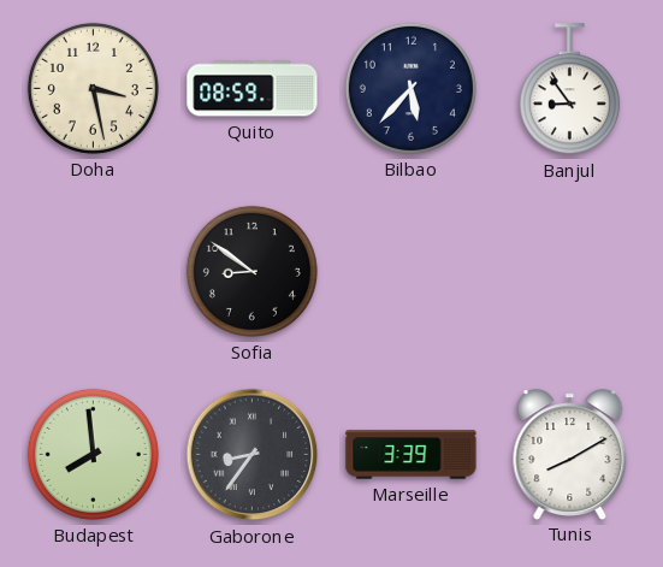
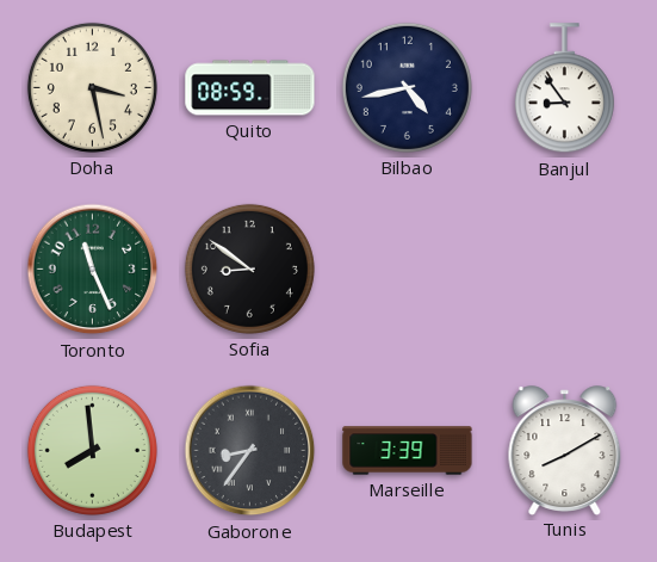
Bilbao: 5:37 -> 4:43
Toronto: none -> 11:26
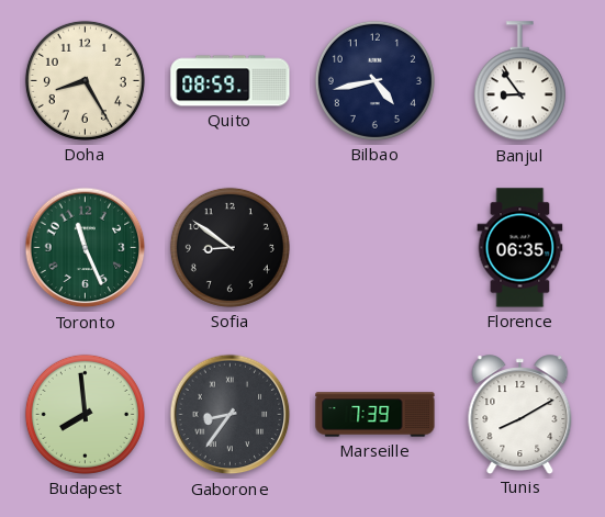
Doha: 3:28 -> 8:25
Florence: none -> 06:35
Marseille: 3:39 -> 7:39
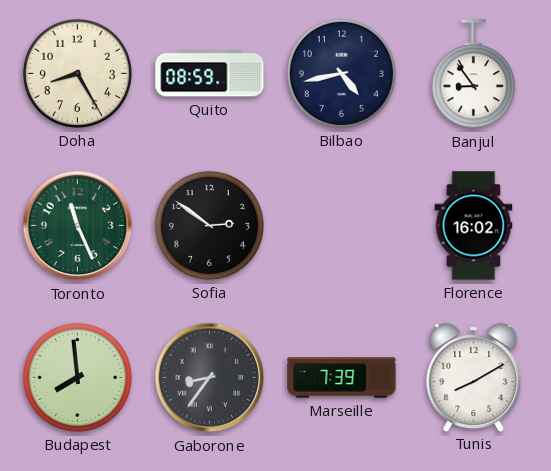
Sofia: 8:51 -> 2:51
Florence: 06:35 -> 16:02
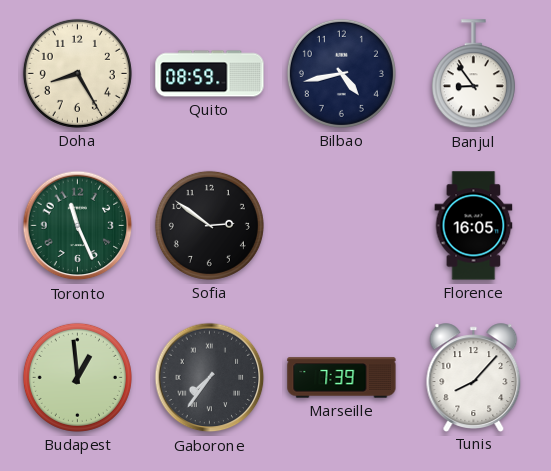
Florence: 16:02 -> 16:05
Budapest: 7:59 -> 12:59
Gaborone: 8:36 -> 7:36
Tunis: 8:10 -> 8:07
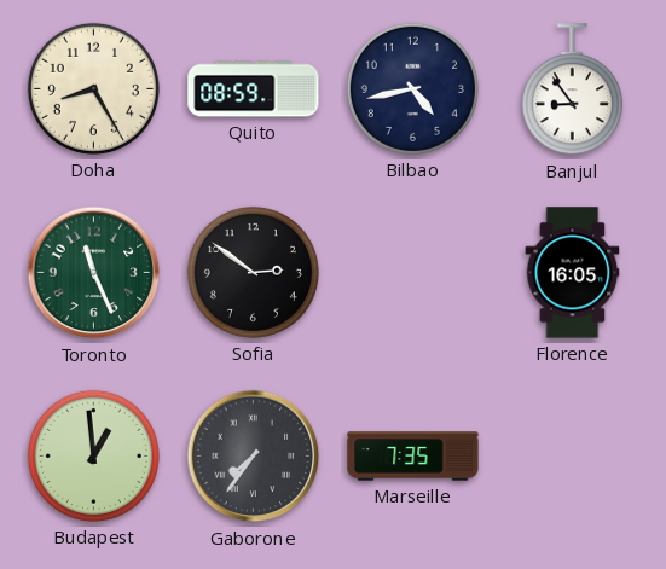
Marseille: 7:39 -> 7:35
Tunis: 8:07 -> none
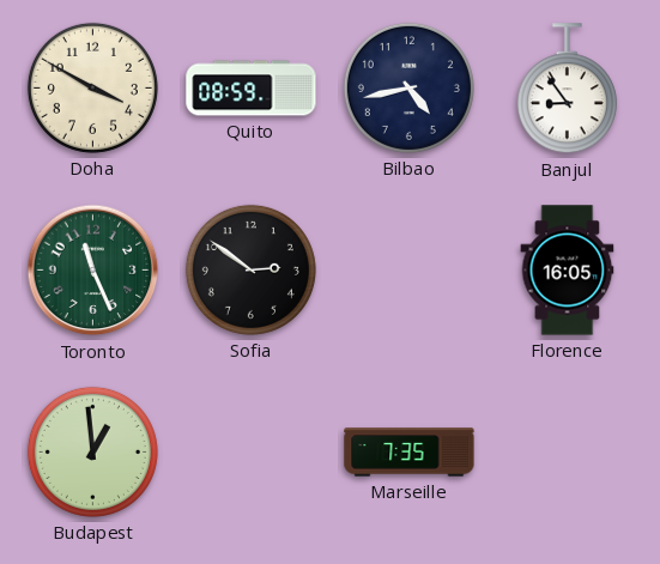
Doha: 8:25 -> 3:50
Gaborone: 7:36 -> none
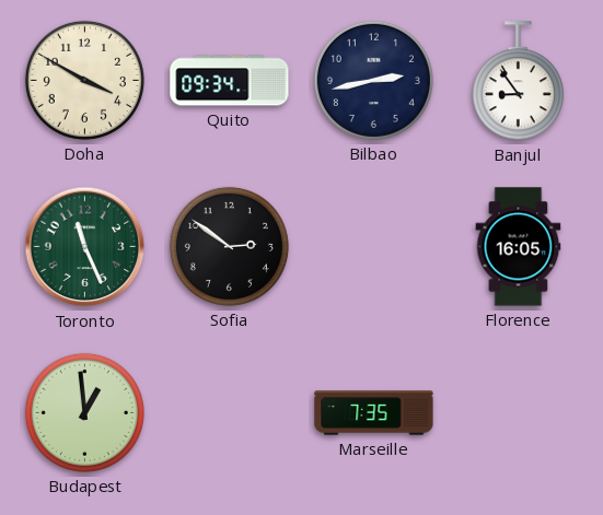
Quito: 08:59 -> 09:34
Bilbao: 4:43 -> 2:43
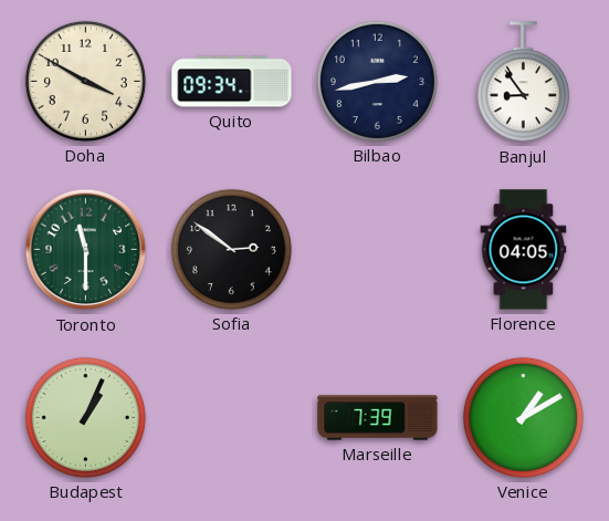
Toronto: 11:26 -> 11:30
Florence: 16:05 -> 04:05
Budapest: 12:59 -> 1:04
Marseille: 7:35 -> 7:39
Venice: none -> 1:10
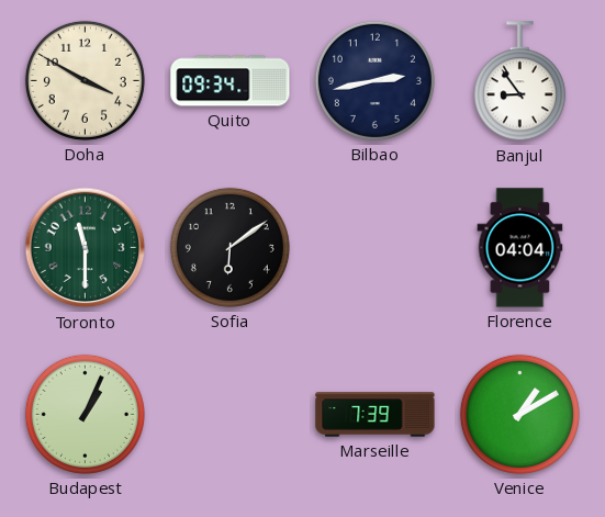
Sofia: 2:51 -> 6:09
Florence: 04:05 -> 04:04
